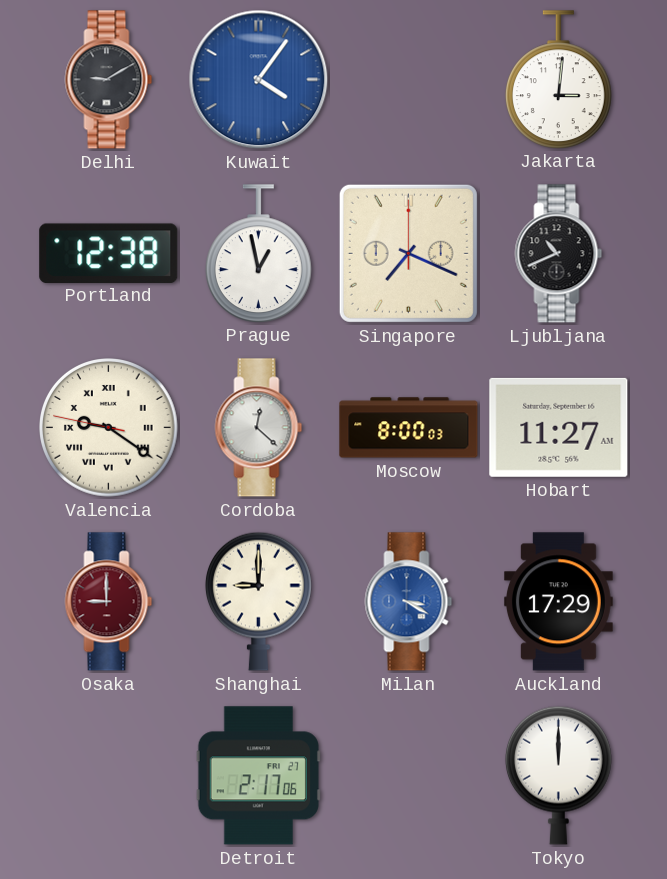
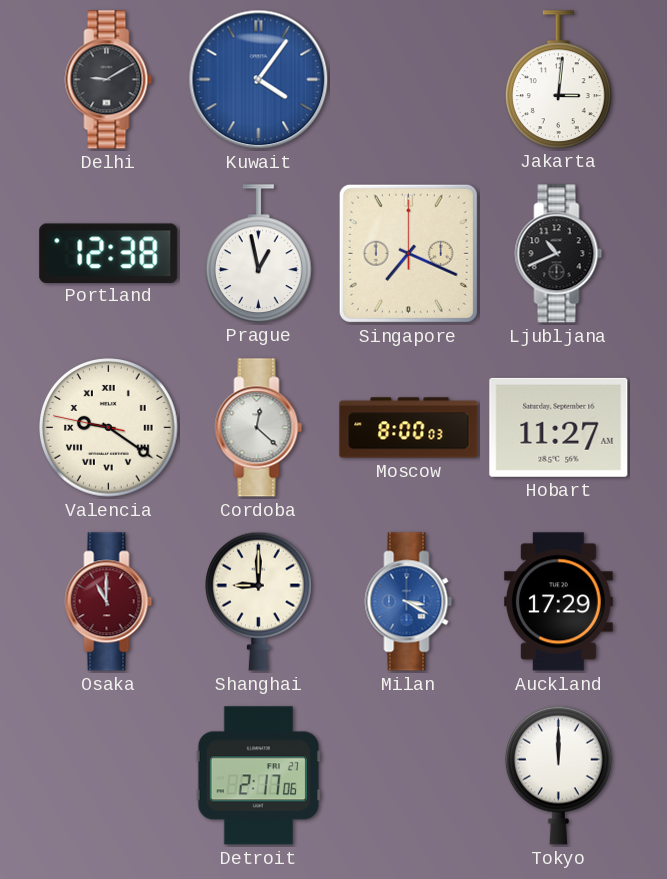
Osaka: 9:00 -> 11:00
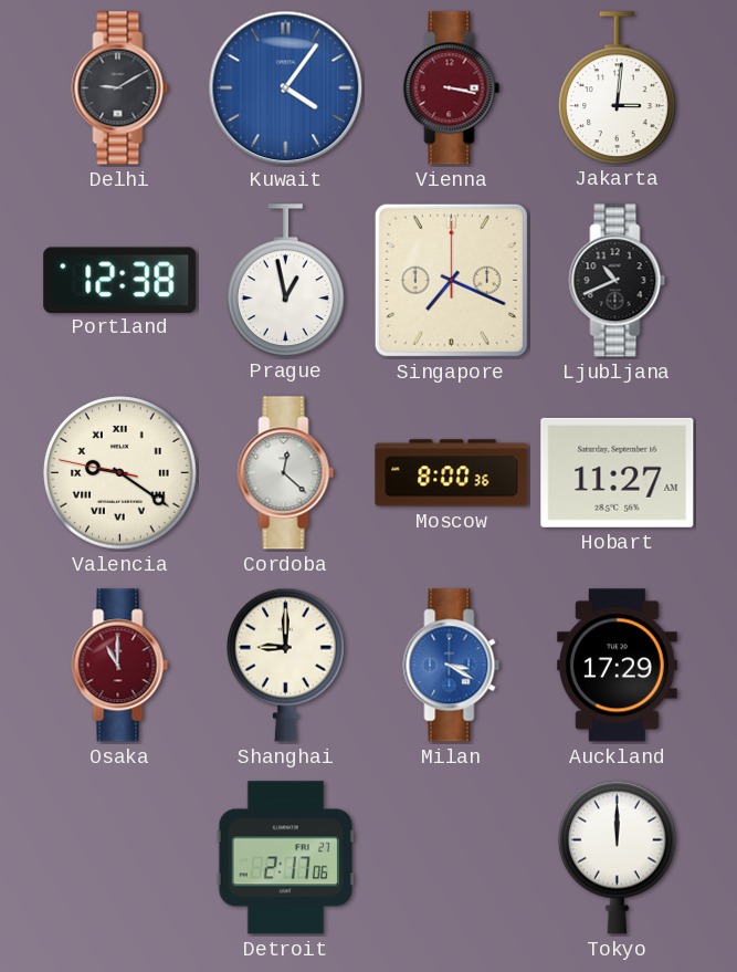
Vienna: none -> 3:17
Moscow: 8:00:03 -> 8:00:36
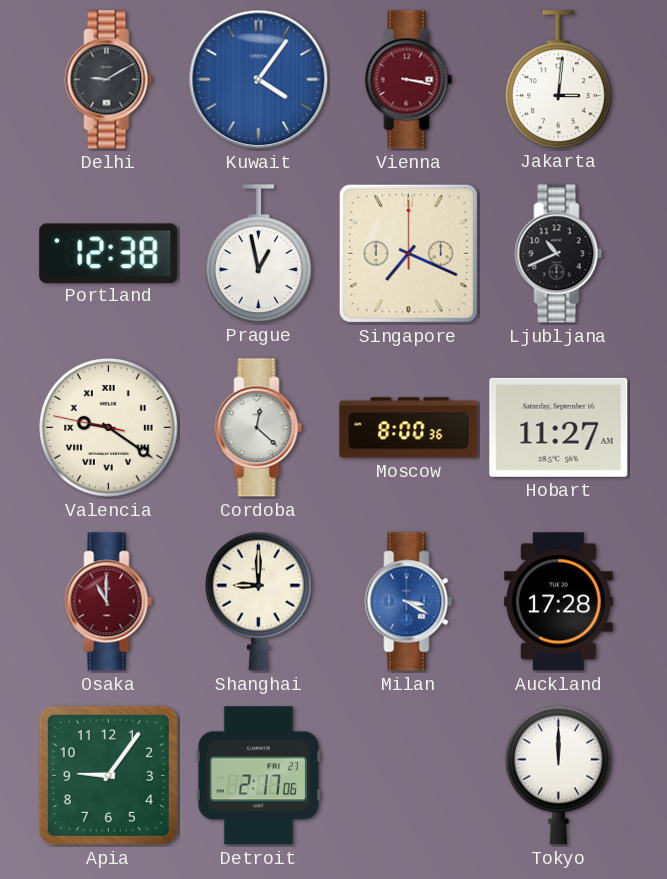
Auckland: 17:29 -> 17:28
Apia: none -> 9:06
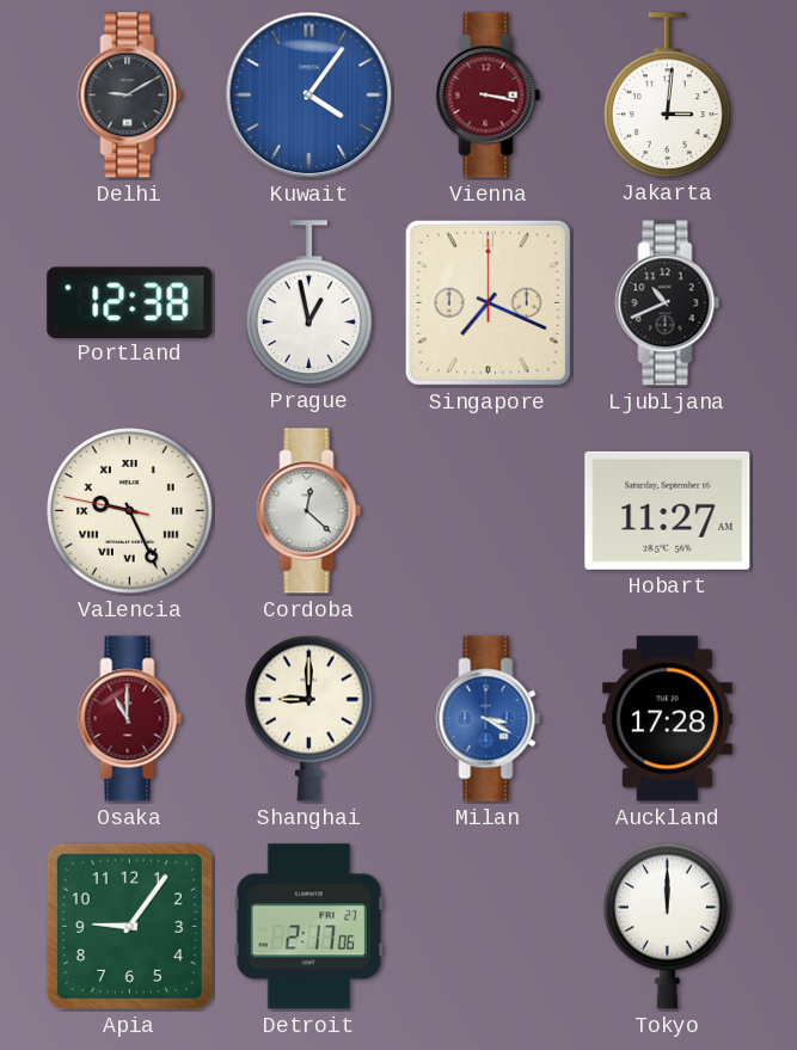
Valencia: 9:20 -> 9:25
Moscow: 8:00 -> none
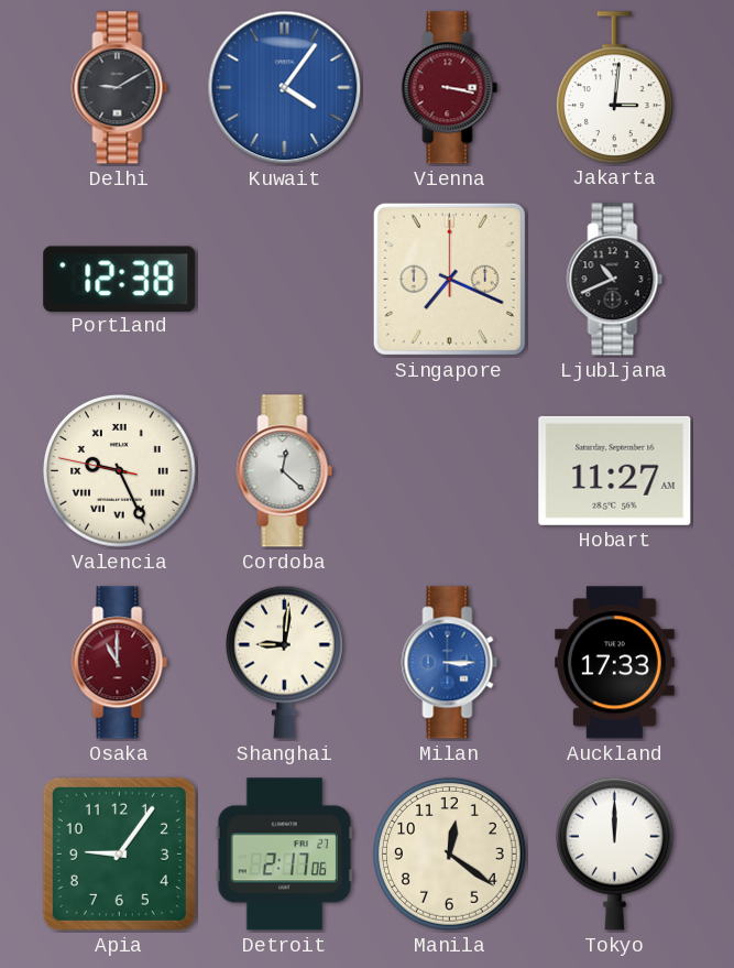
Prague: 12:58 -> none
Shanghai: 9:00 -> 9:01
Milan: 3:20 -> 3:15
Auckland: 17:28 -> 17:33
Manila: none -> 12:21
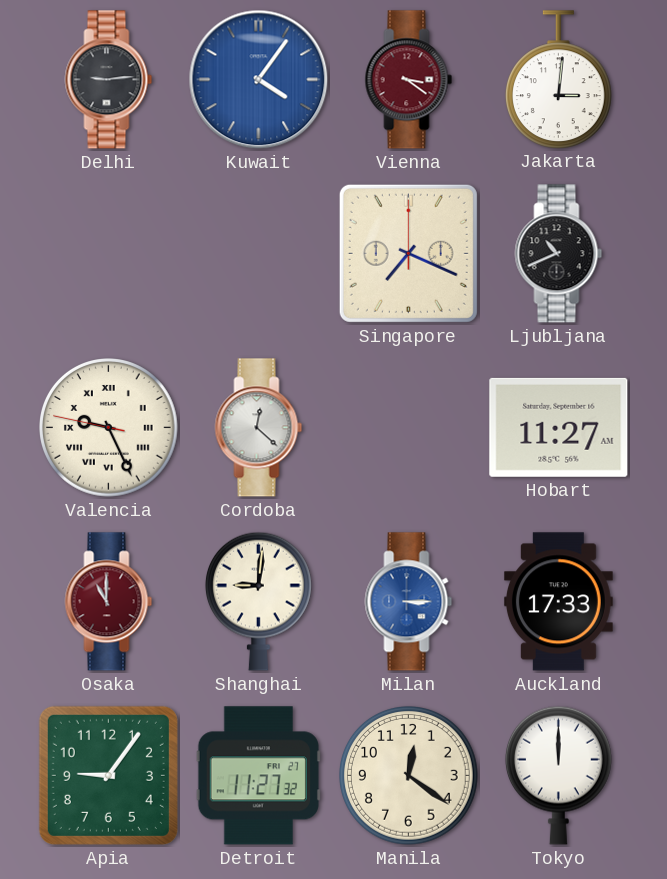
Delhi: 9:10 -> 9:14
Vienna: 3:17 -> 3:21
Portland: 12:38 -> none
Detroit: 2:17 -> 11:27
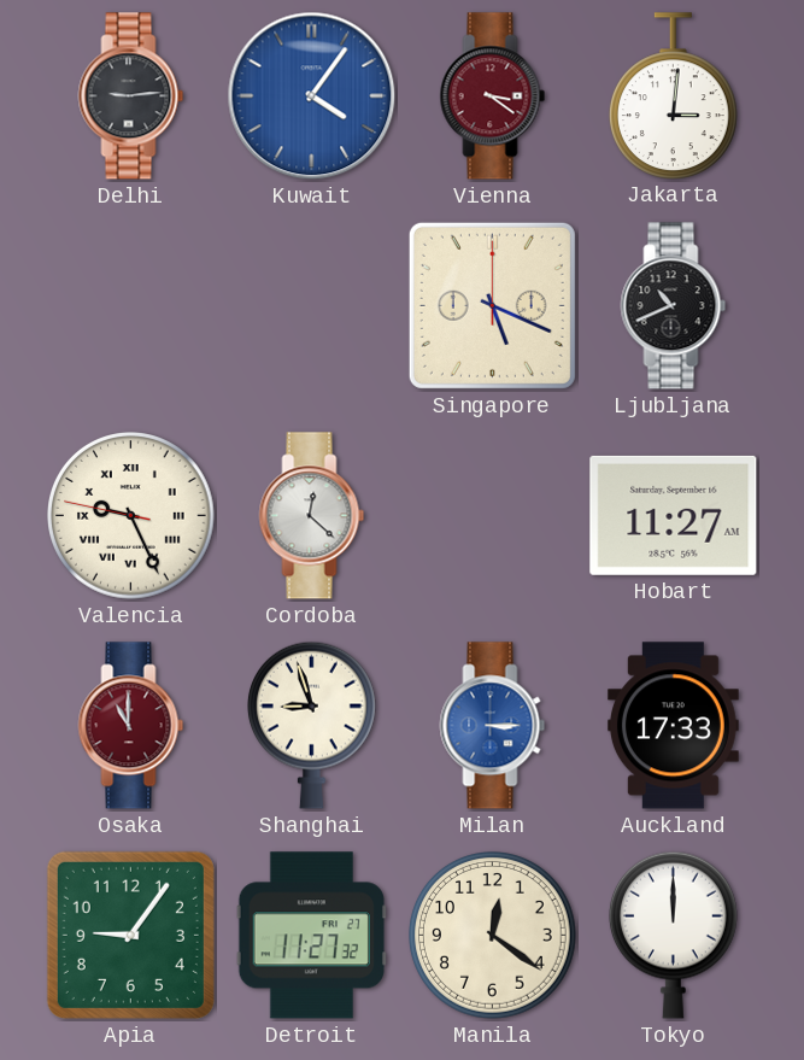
Singapore: 7:19 -> 5:19
Shanghai: 9:01 -> 8:57
